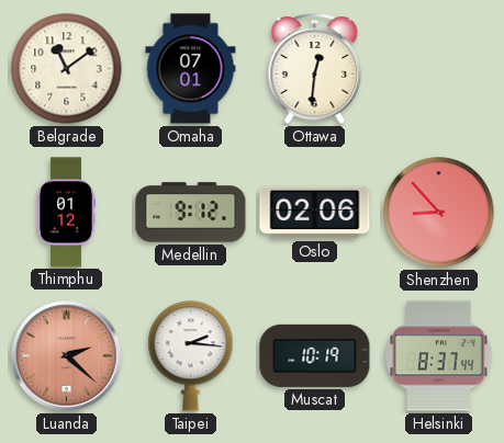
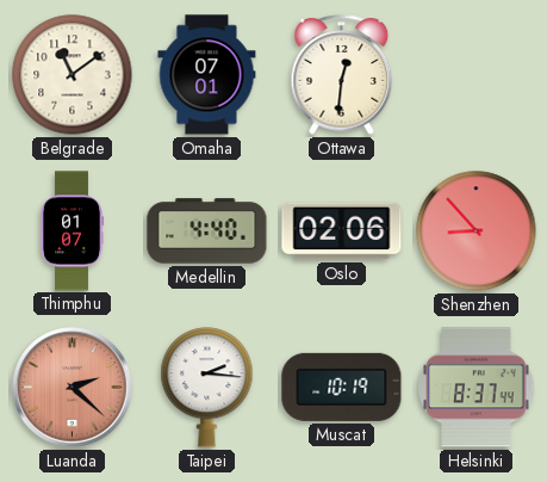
Thimphu: 01:12 -> 01:07
Medellin: 9:12 -> 4:40
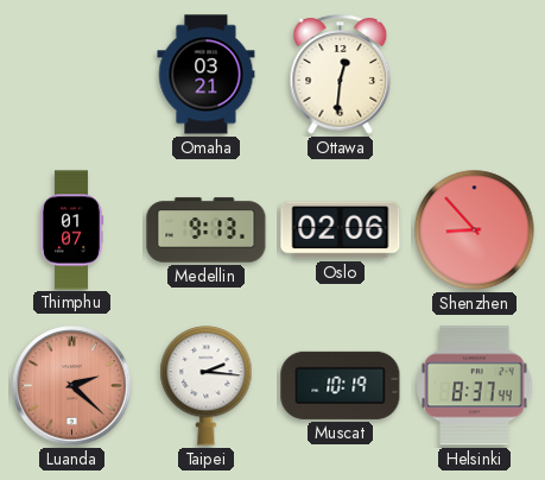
Belgrade: 11:09 -> none
Omaha: 07:01 -> 03:21
Medellin: 4:40 -> 9:13
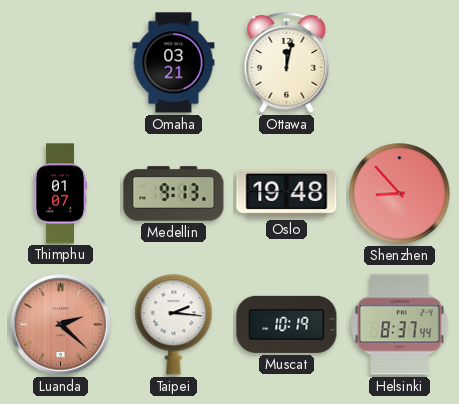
Ottawa: 12:31 -> 12:02
Oslo: 02:06 -> 19:48
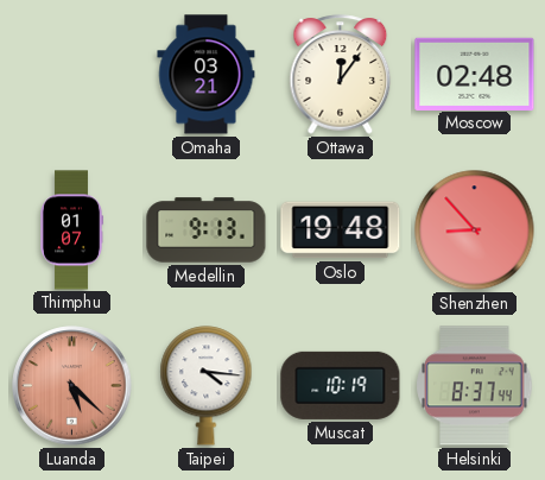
Ottawa: 12:02 -> 12:06
Moscow: none -> 02:48
Luanda: 2:22 -> 5:22
Taipei: 2:16 -> 4:16
